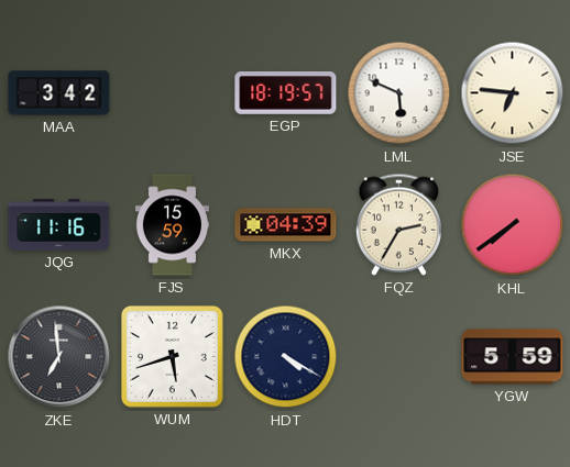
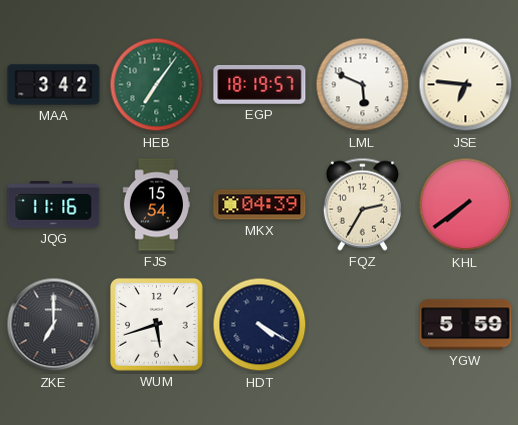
HEB: none -> 7:06
FJS: 15:59 -> 15:54
ZKE: 6:59 -> 7:00
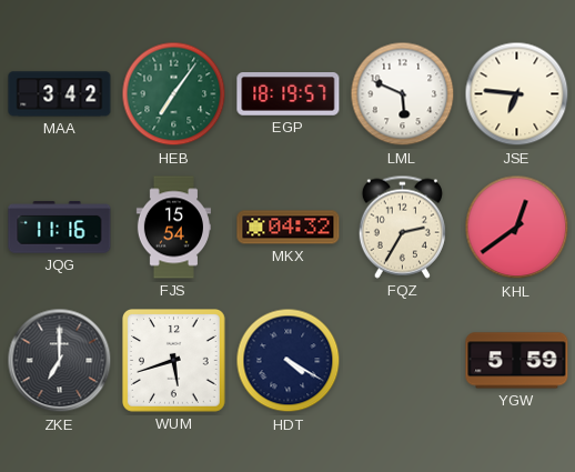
MKX: 04:39 -> 04:32
KHL: 7:39 -> 12:39
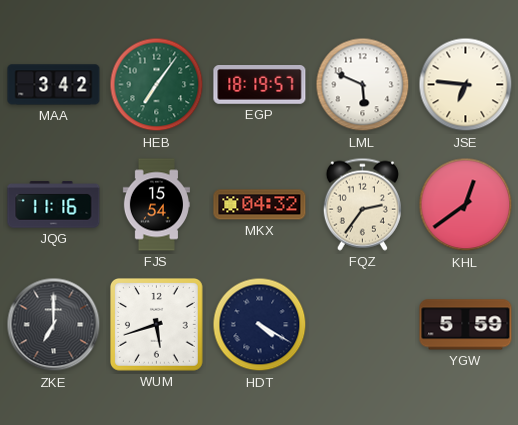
FQZ: 2:35 -> 2:36
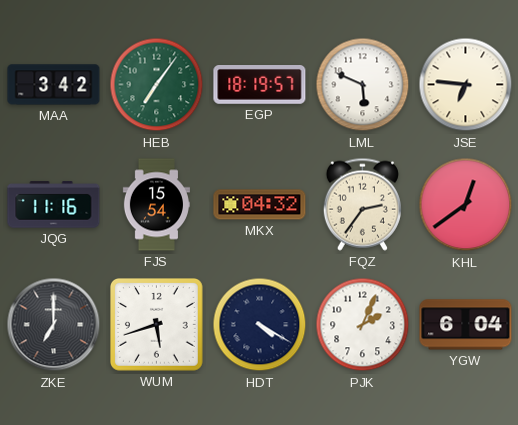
PJK: none -> 2:04
YGW: 5:59 -> 6:04
